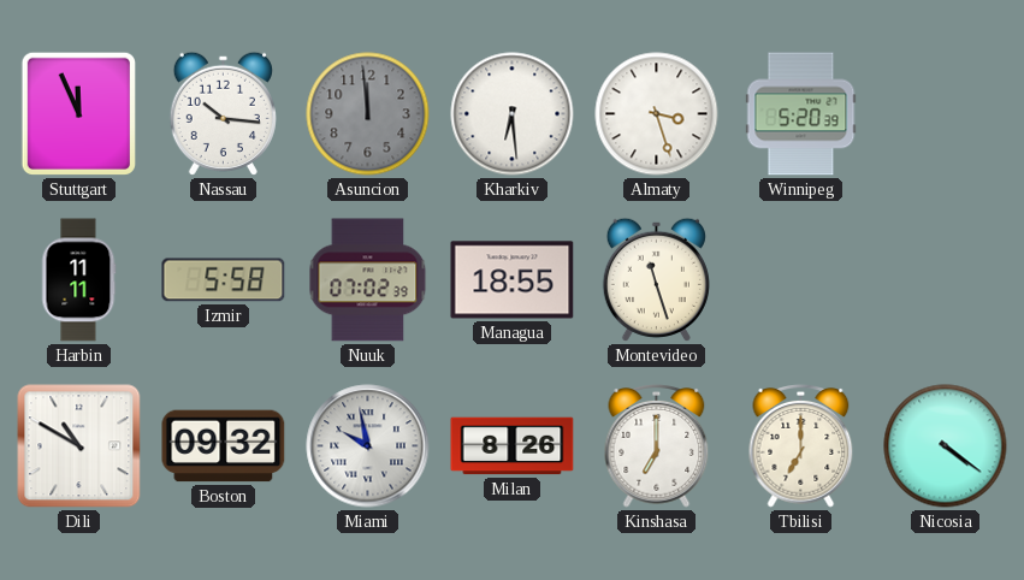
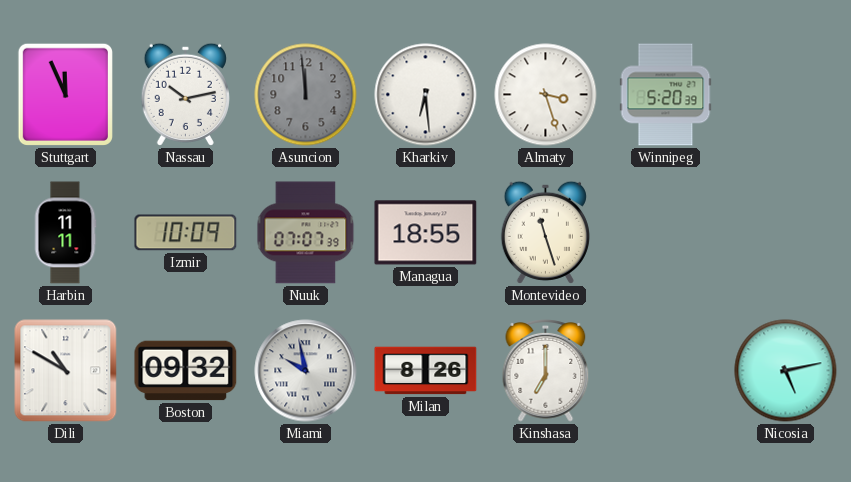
Nassau: 10:16 -> 10:13
Izmir: 5:58 -> 10:09
Nuuk: 07:02 -> 07:07
Tbilisi: 7:00 -> none
Nicosia: 4:21 -> 5:13
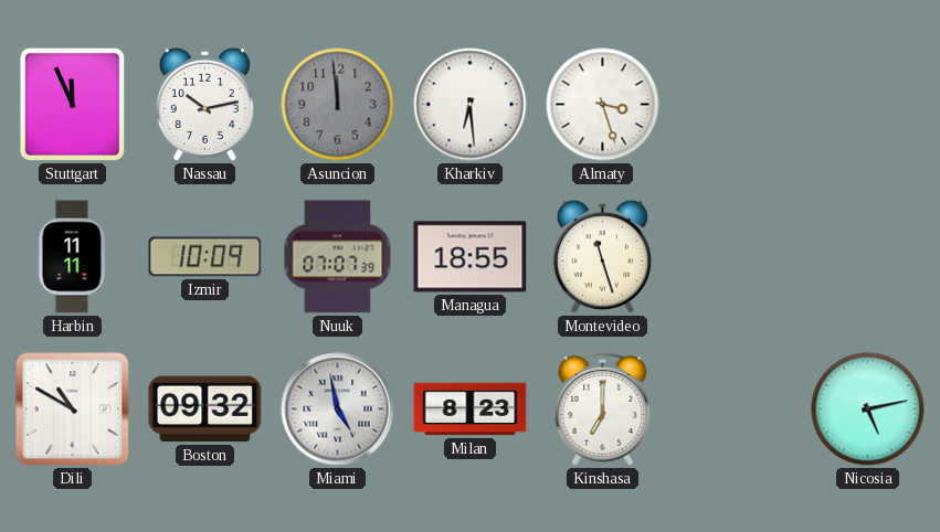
Winnipeg: 5:20 -> none
Miami: 9:58 -> 4:58
Milan: 8:26 -> 8:23
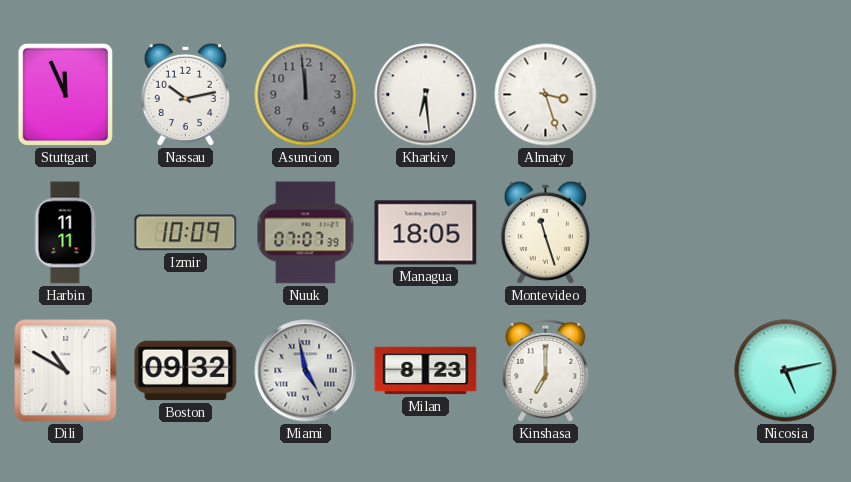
Managua: 18:55 -> 18:05
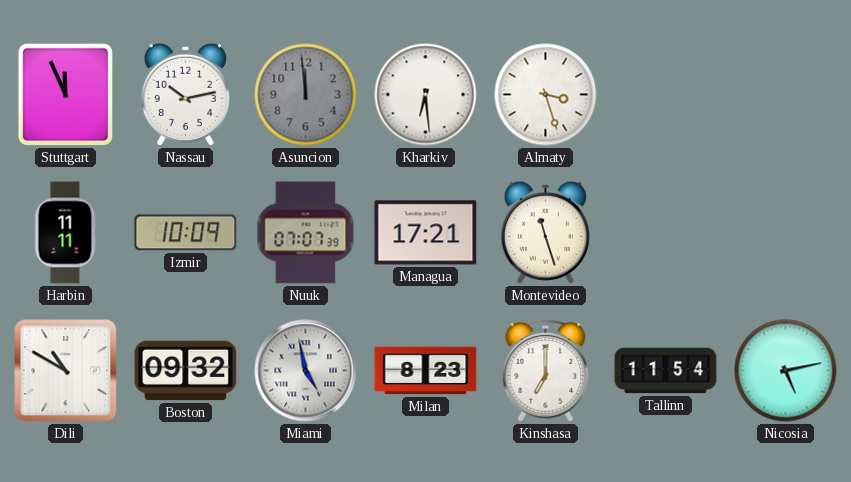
Managua: 18:05 -> 17:21
Tallinn: none -> 11:54
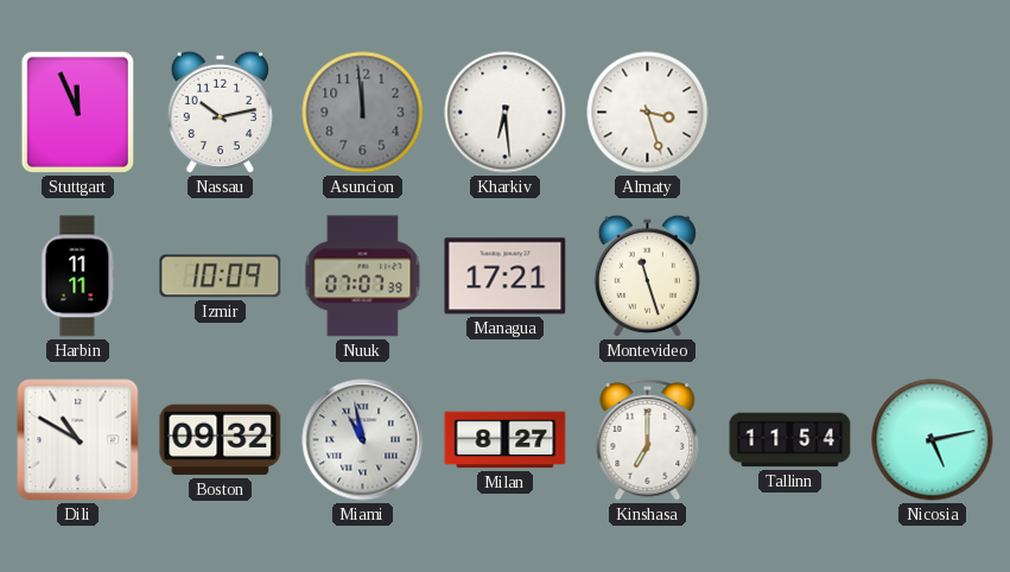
Miami: 4:58 -> 10:58
Milan: 8:23 -> 8:27
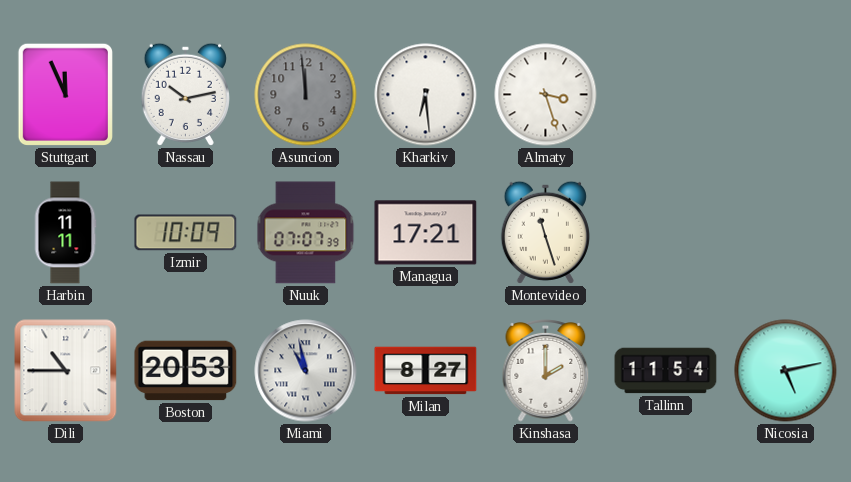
Dili: 10:50 -> 10:45
Boston: 09:32 -> 20:53
Kinshasa: 7:00 -> 2:00
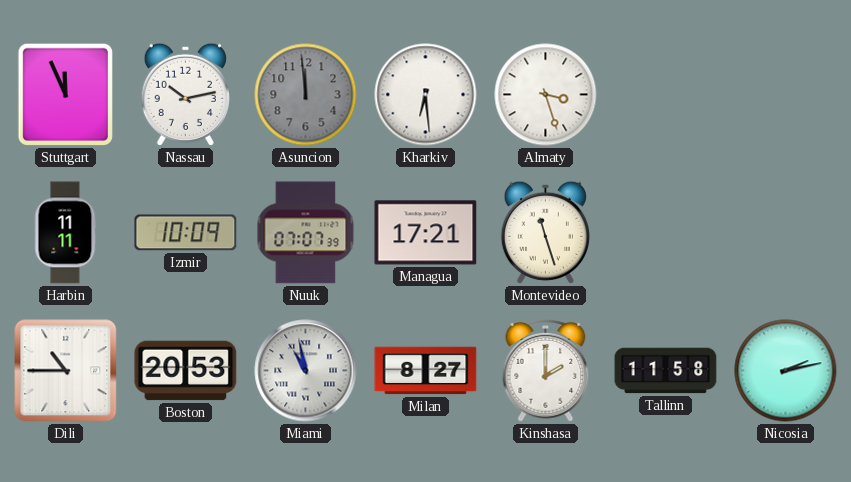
Tallinn: 11:54 -> 11:58
Nicosia: 5:13 -> 2:13
